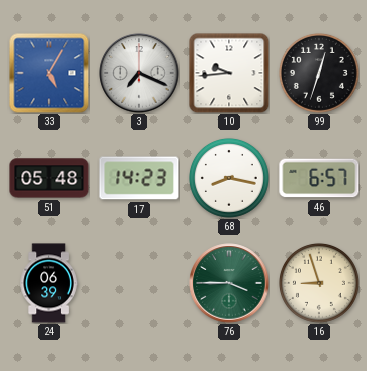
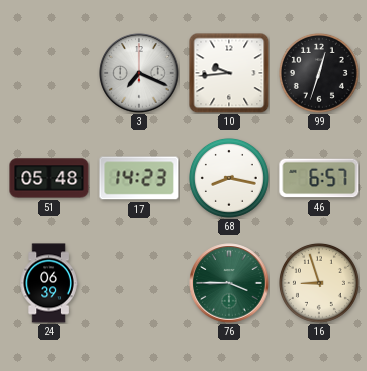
33: 5:05 -> none
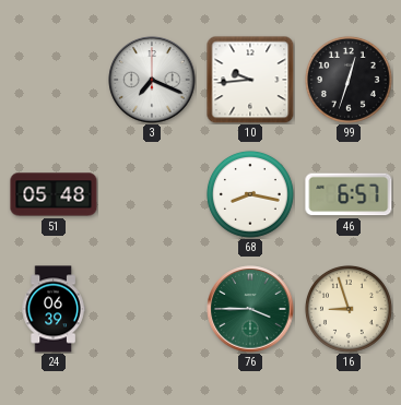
17: 14:23 -> none
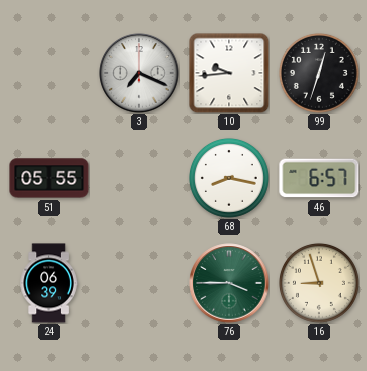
51: 05:48 -> 05:55
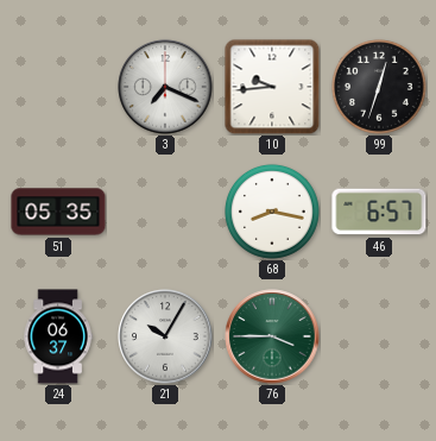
51: 05:55 -> 05:35
24: 06:39 -> 06:37
21: none -> 10:05
16: 8:57 -> none
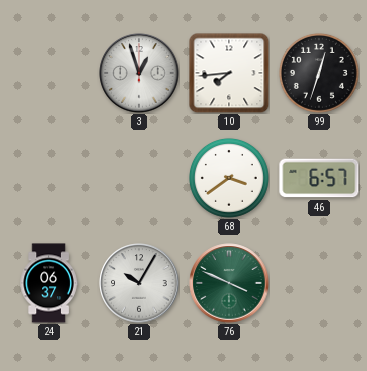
3: 7:19 -> 12:57
10: 9:44 -> 7:44
51: 05:35 -> none
68: 8:17 -> 3:39
76: 3:45 -> 3:49
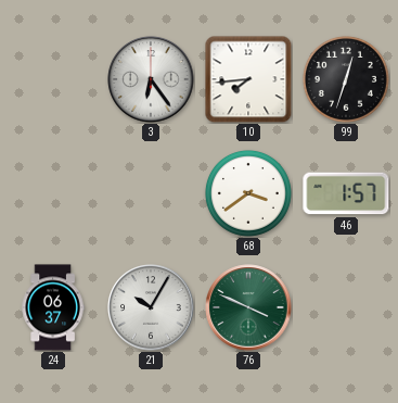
3: 12:57 -> 6:24
46: 6:57 -> 1:57
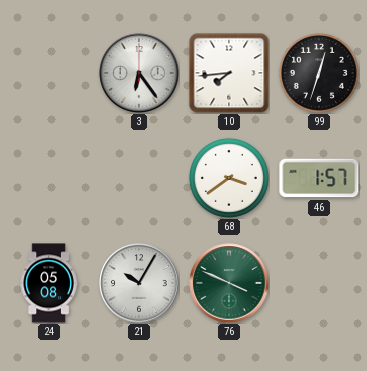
24: 06:37 -> 05:08
